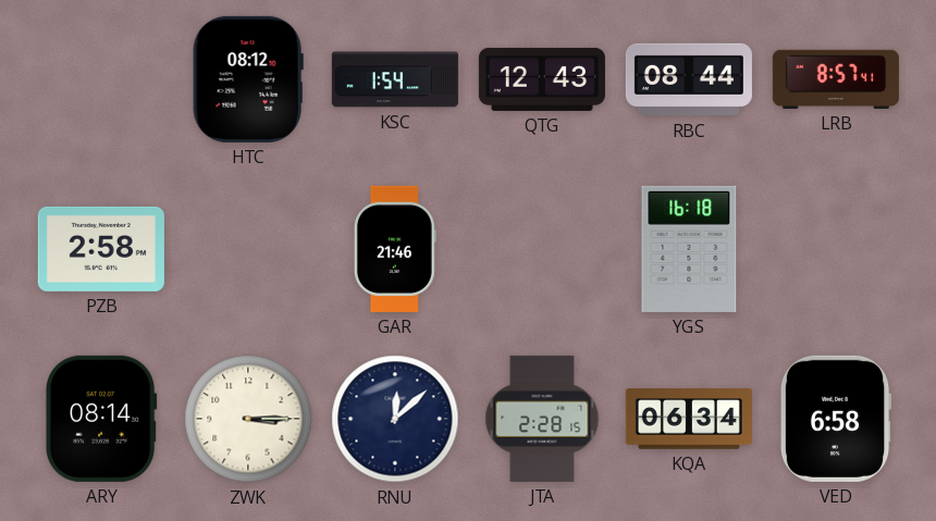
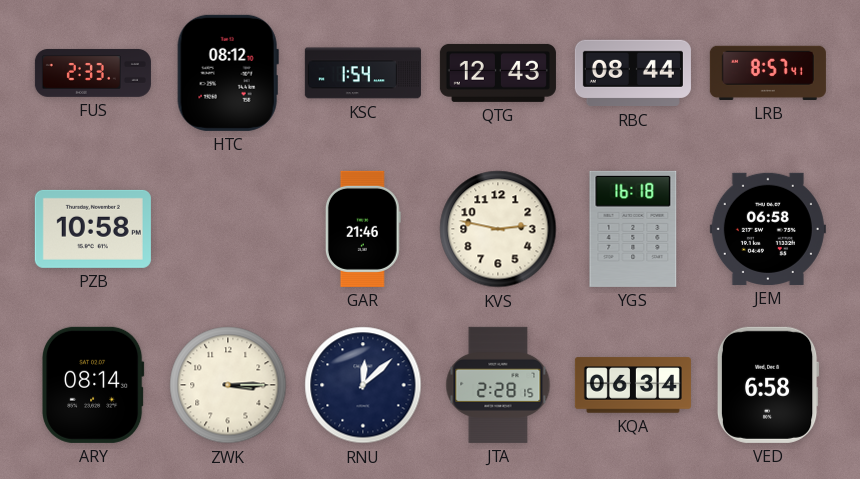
FUS: none -> 2:33
PZB: 2:58 -> 10:58
KVS: none -> 2:47
JEM: none -> 06:58
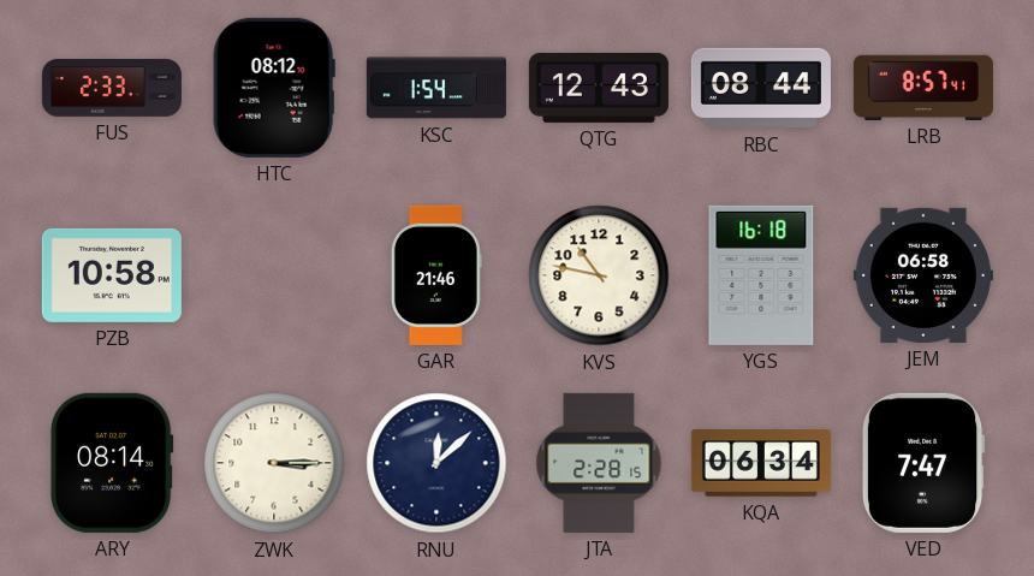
KVS: 2:47 -> 10:47
VED: 6:58 -> 7:47
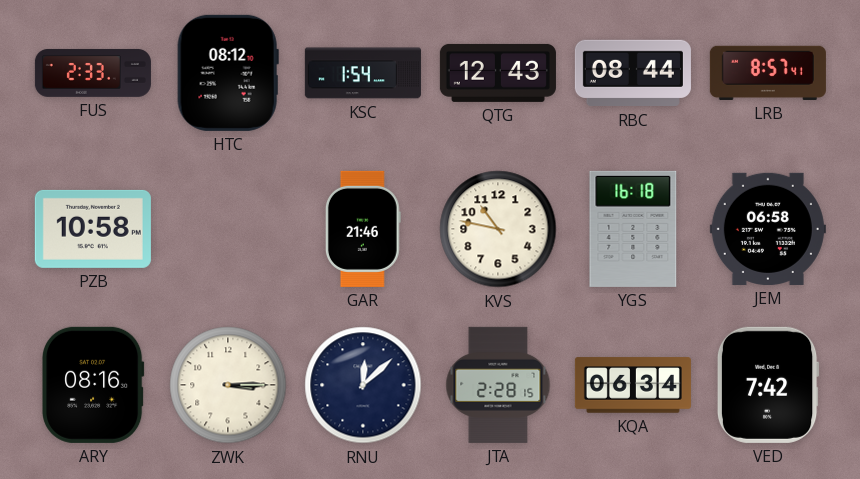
ARY: 08:14 -> 08:16
VED: 7:47 -> 7:42
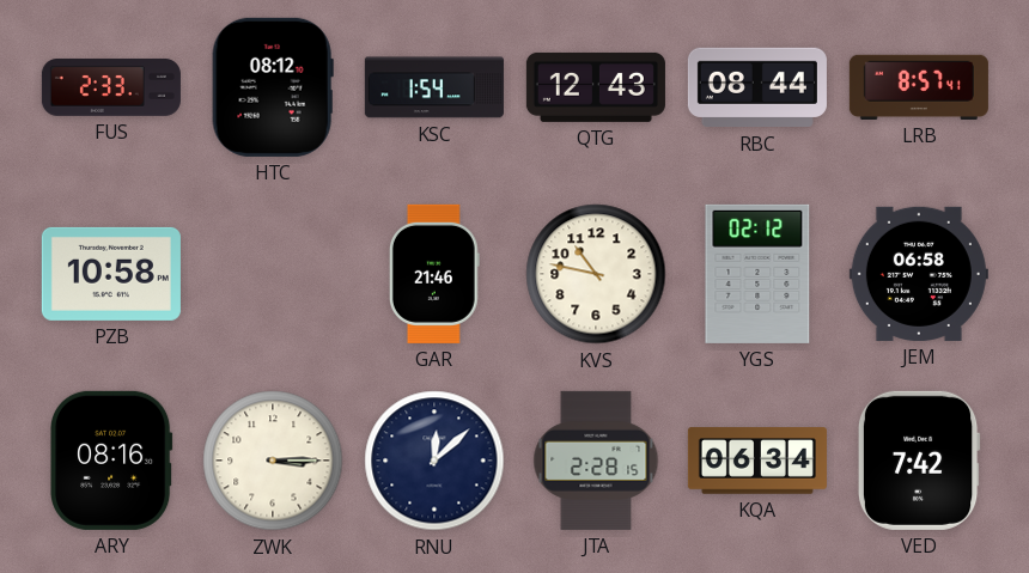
YGS: 16:18 -> 02:12
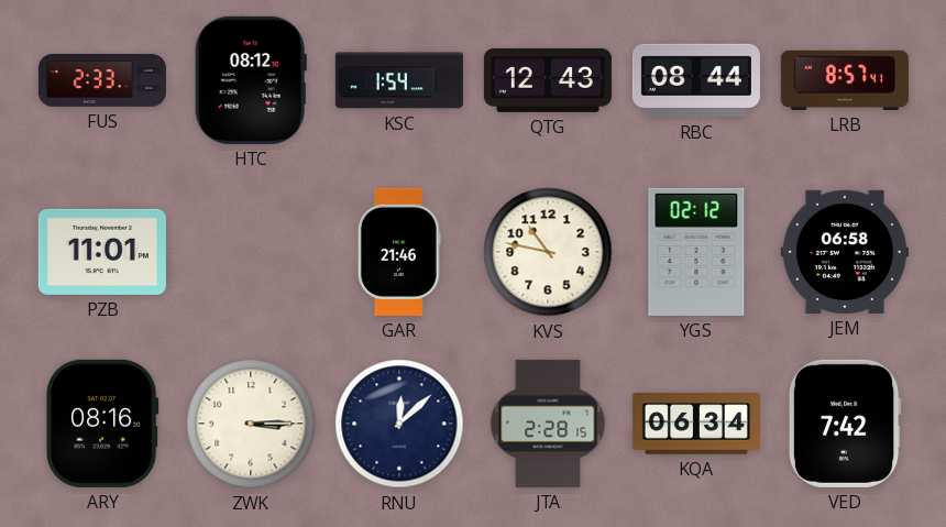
PZB: 10:58 -> 11:01
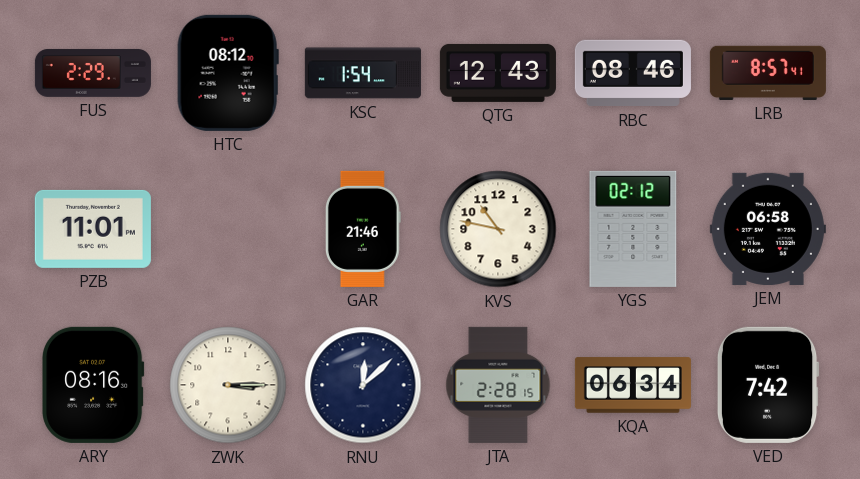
FUS: 2:33 -> 2:29
RBC: 08:44 -> 08:46
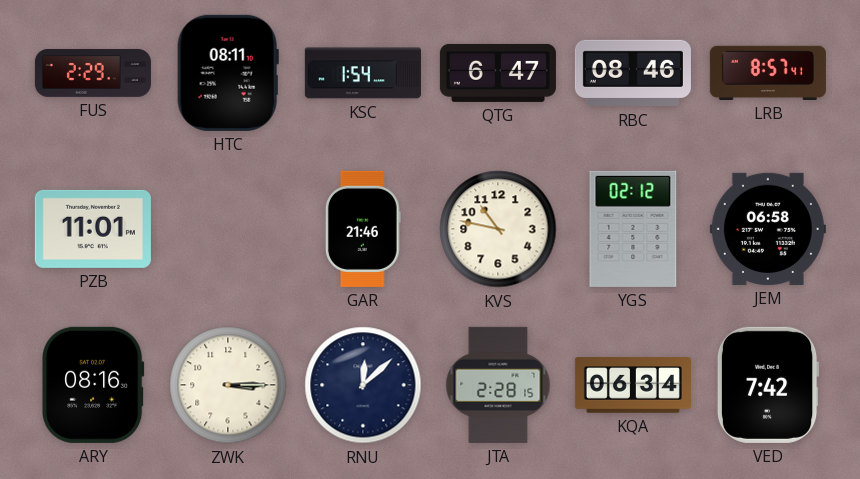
HTC: 08:12 -> 08:11
QTG: 12:43 -> 6:47
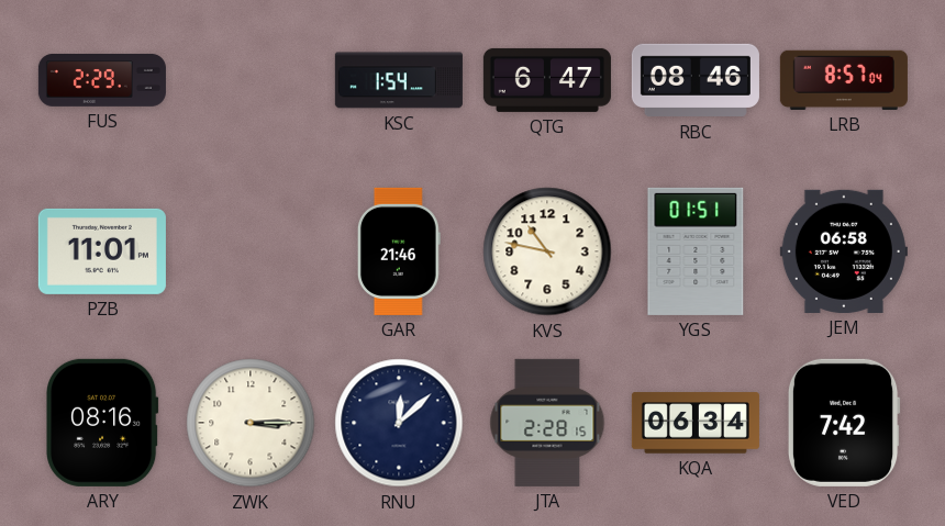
HTC: 08:11 -> none
LRB: 8:57:41 -> 8:57:04
YGS: 02:12 -> 01:51
